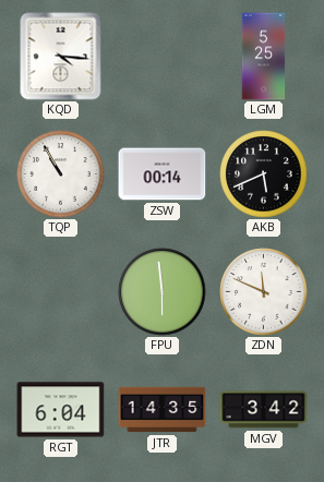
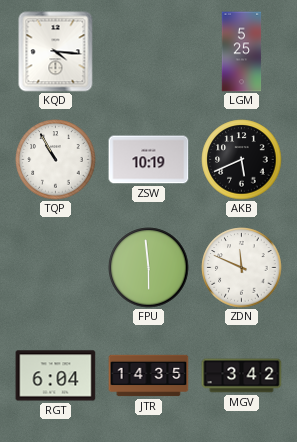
ZSW: 00:14 -> 10:19
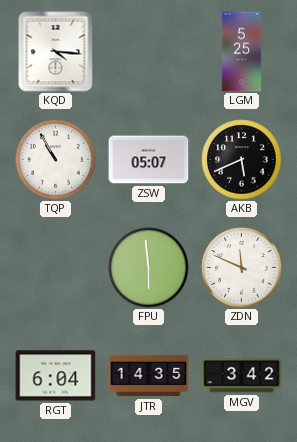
ZSW: 10:19 -> 05:07
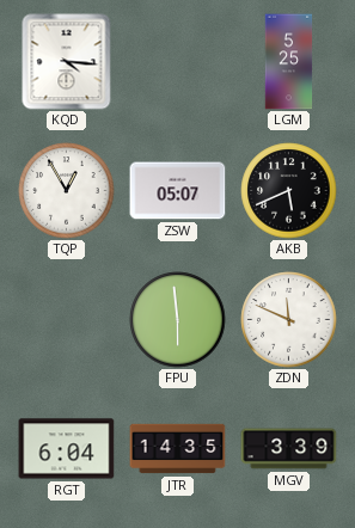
TQP: 10:55 -> 12:55
MGV: 3:42 -> 3:39
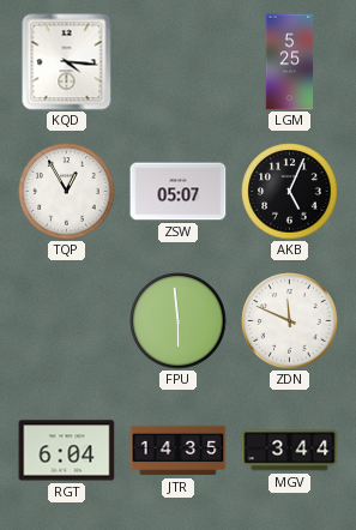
AKB: 5:41 -> 5:04
MGV: 3:39 -> 3:44
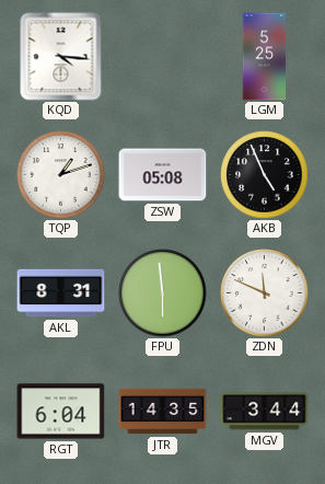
TQP: 12:55 -> 1:12
ZSW: 05:07 -> 05:08
AKB: 5:04 -> 4:56
AKL: none -> 8:31
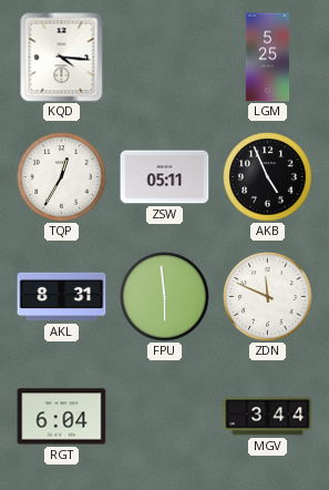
TQP: 1:12 -> 12:35
ZSW: 05:08 -> 05:11
JTR: 14:35 -> none
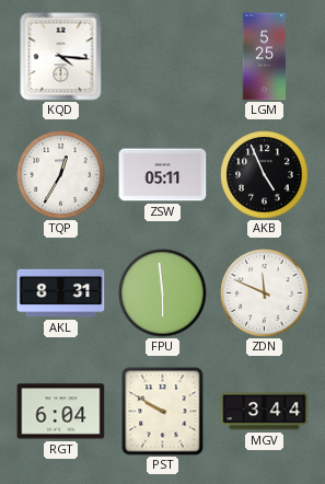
PST: none -> 9:50
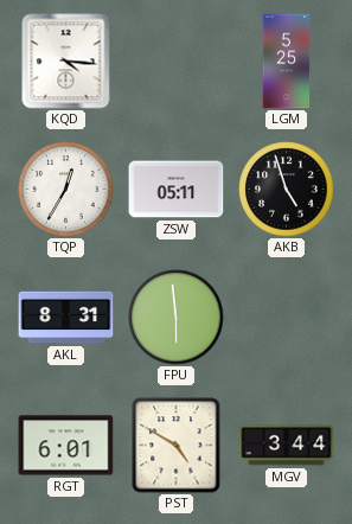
AKB: 4:56 -> 4:57
ZDN: 11:49 -> none
RGT: 6:04 -> 6:01
PST: 9:50 -> 4:50
